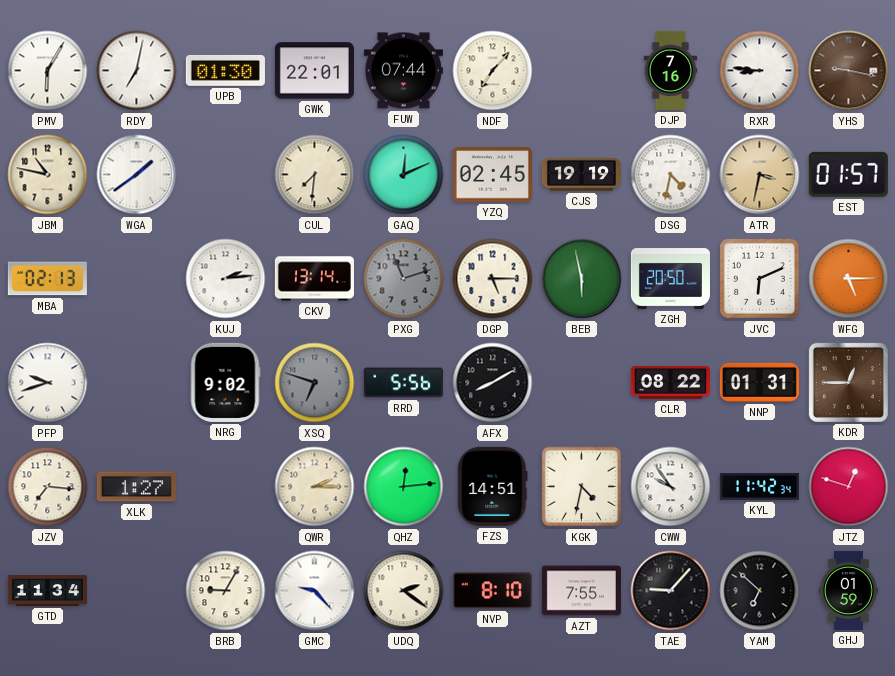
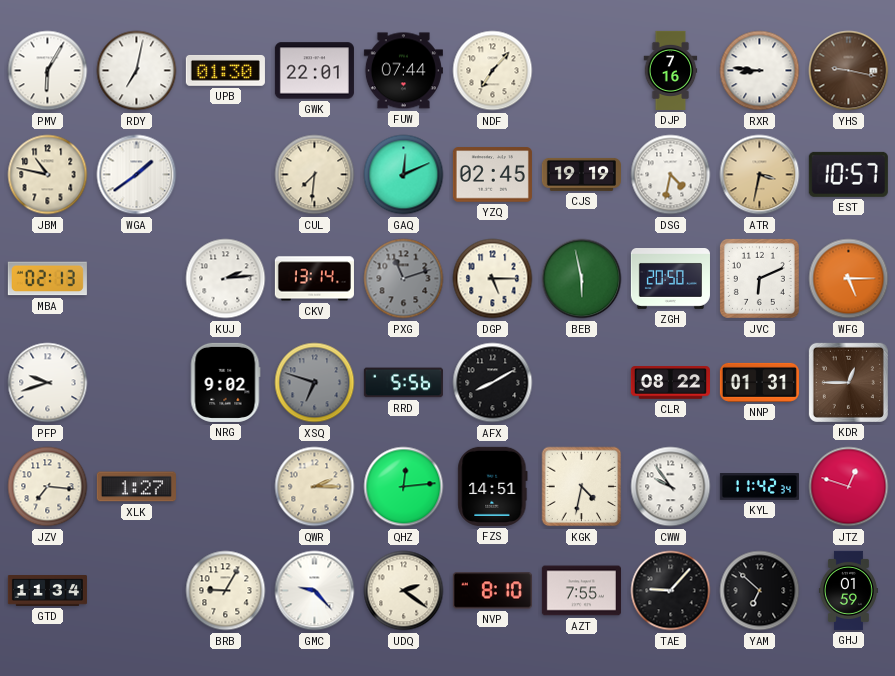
EST: 01:57 -> 10:57
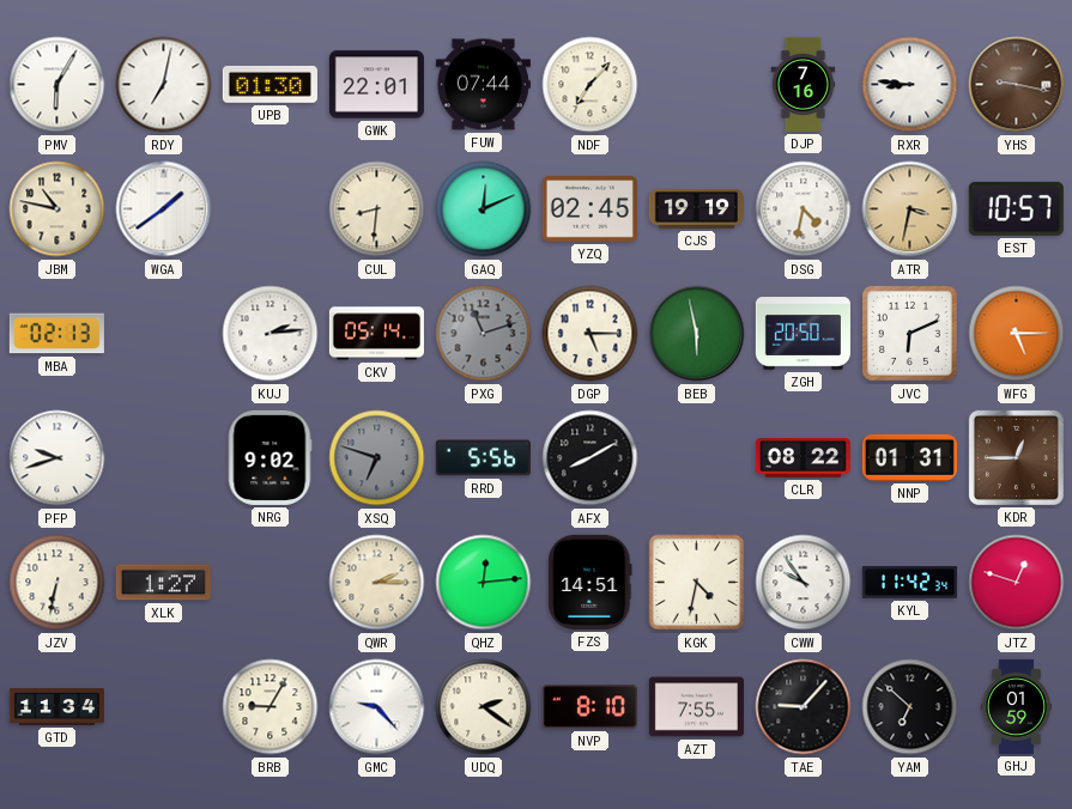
CUL: 7:31 -> 8:31
CKV: 13:14 -> 05:14
JZV: 7:16 -> 6:32
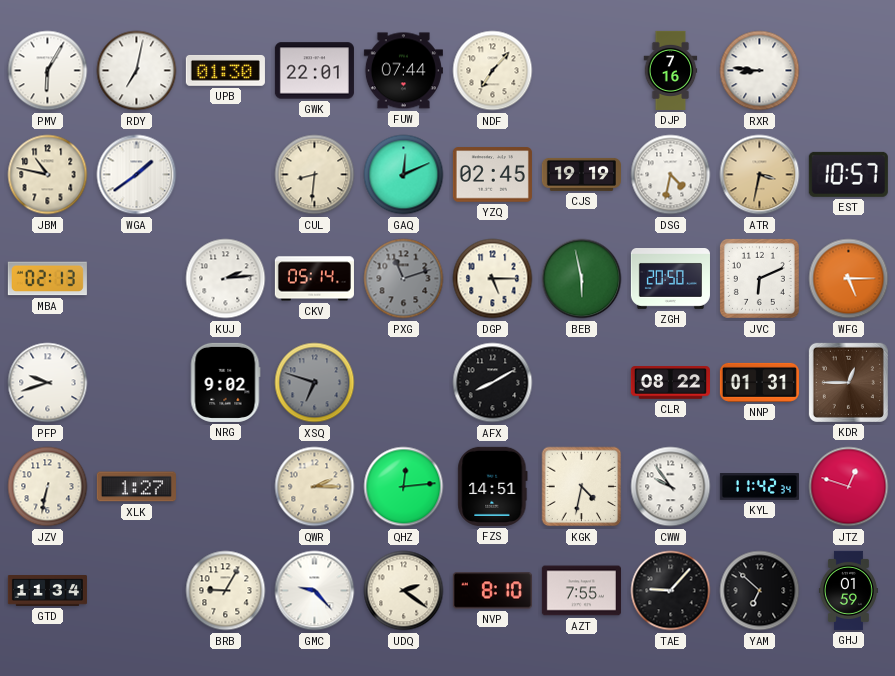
YHS: 9:17 -> none
RRD: 5:56 -> none
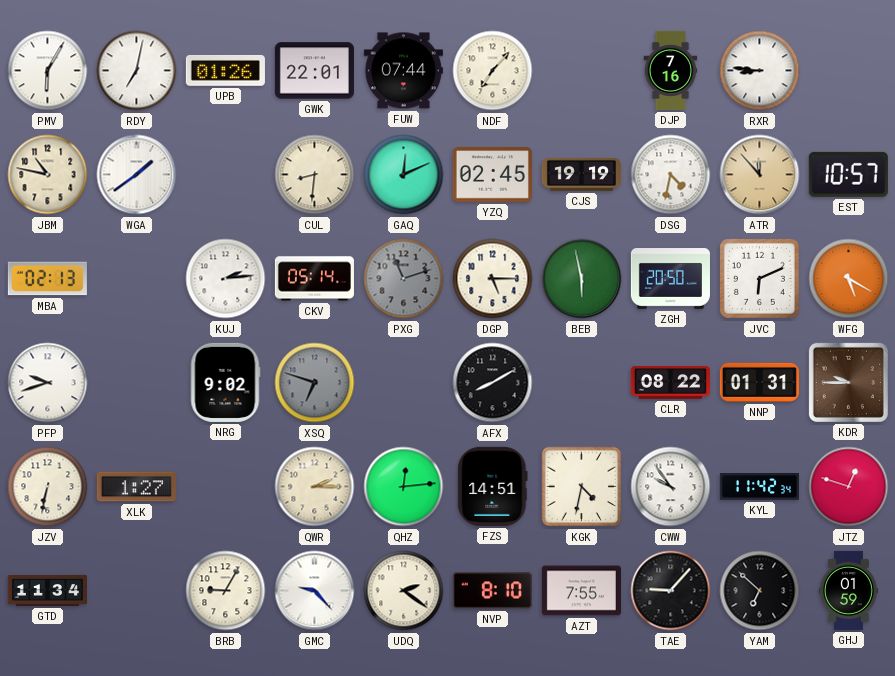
UPB: 01:30 -> 01:26
ATR: 3:32 -> 11:53
WFG: 5:15 -> 5:20
KDR: 12:45 -> 9:45
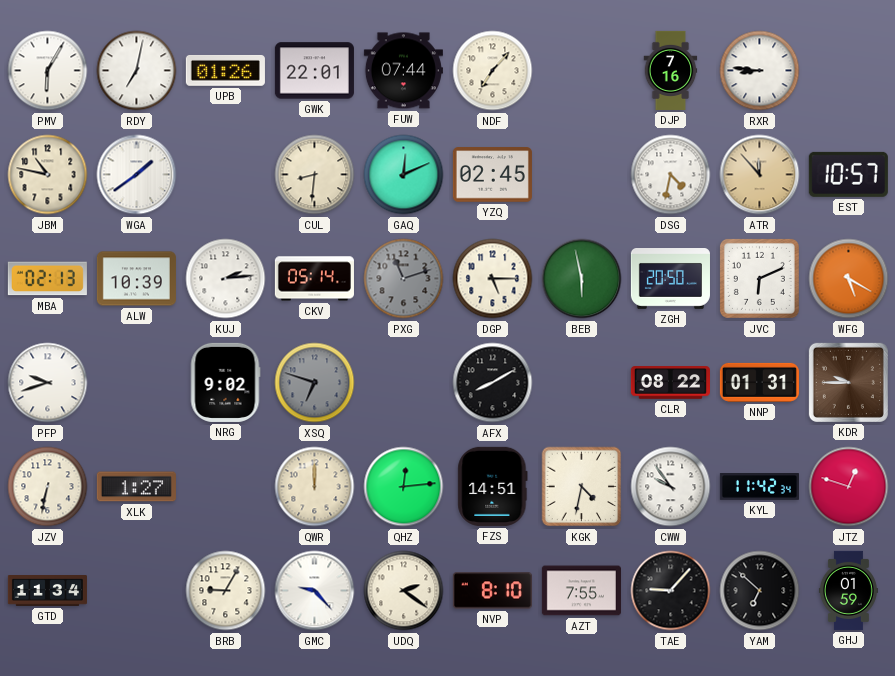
CJS: 19:19 -> none
ALW: none -> 10:39
QWR: 2:15 -> 12:00
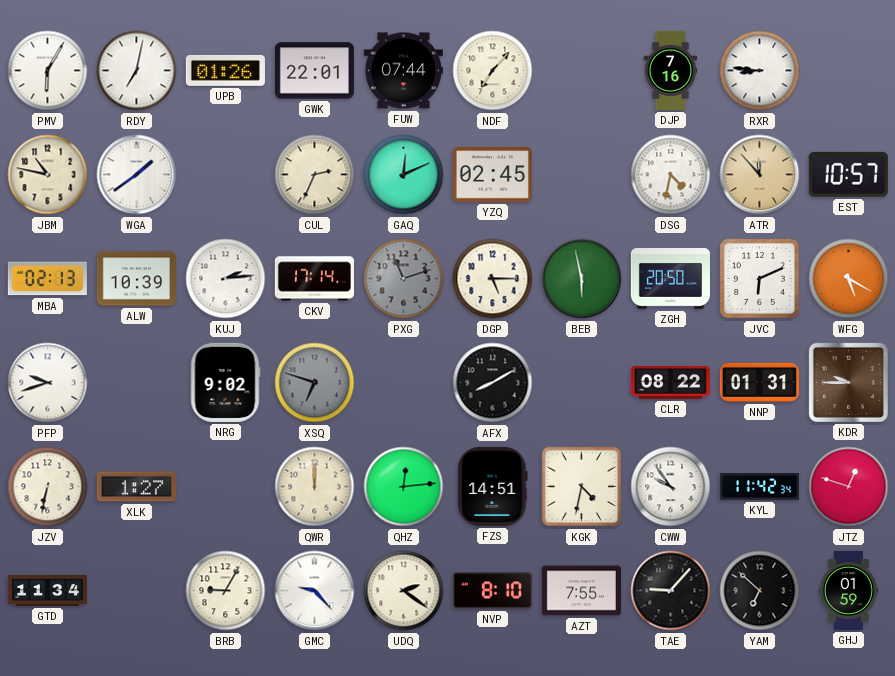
CUL: 8:31 -> 2:34
CKV: 05:14 -> 17:14
